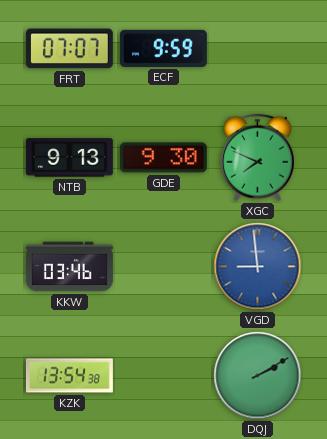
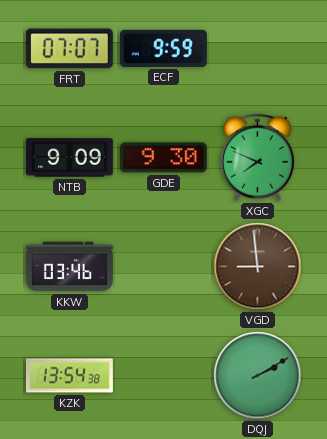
NTB: 9:13 -> 9:09
VGD dial: blue -> brown
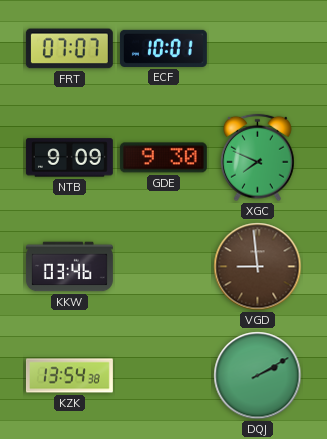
ECF: 9:59 -> 10:01
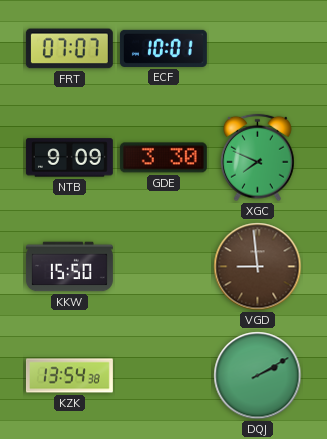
GDE: 9:30 -> 3:30
KKW: 03:46 -> 15:50
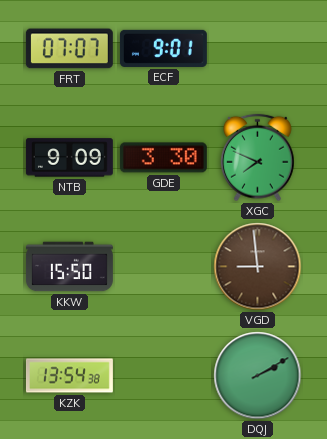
ECF: 10:01 -> 9:01
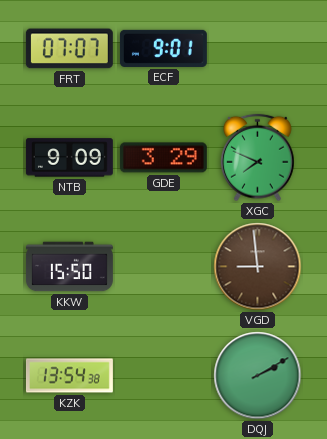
GDE: 3:30 -> 3:29
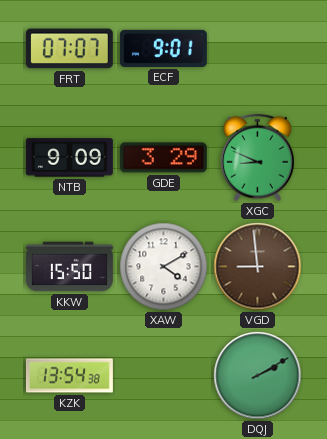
XGC: 7:49 -> 8:49
XAW: none -> 4:10
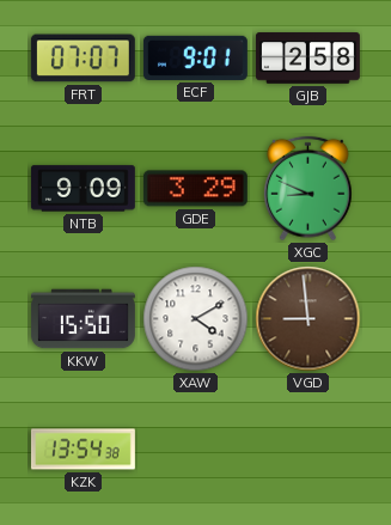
GJB: none -> 2:58
DQJ: 2:10 -> none
